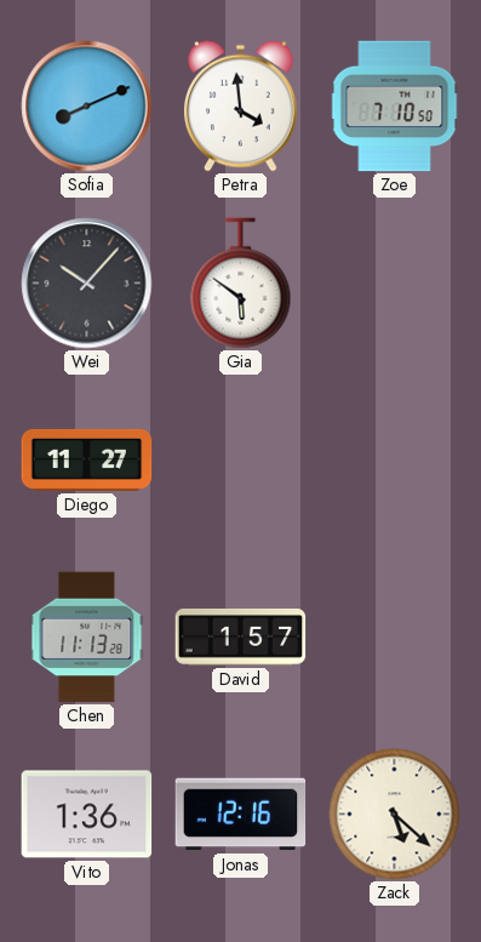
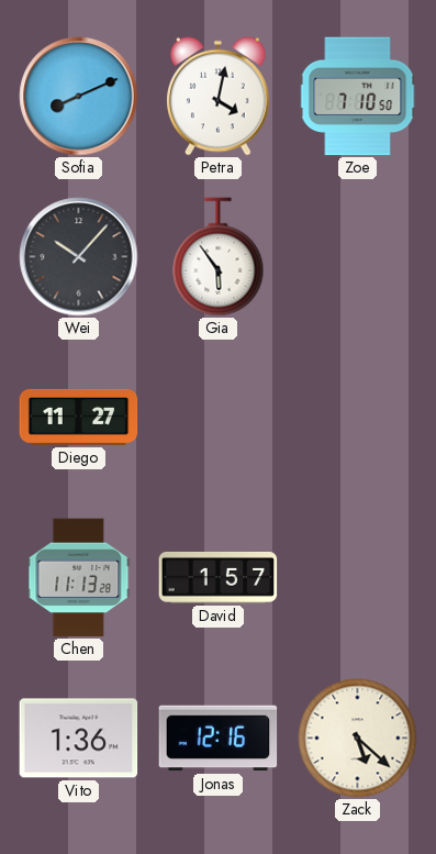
Petra: 3:59 -> 4:02
Gia: 5:51 -> 5:54
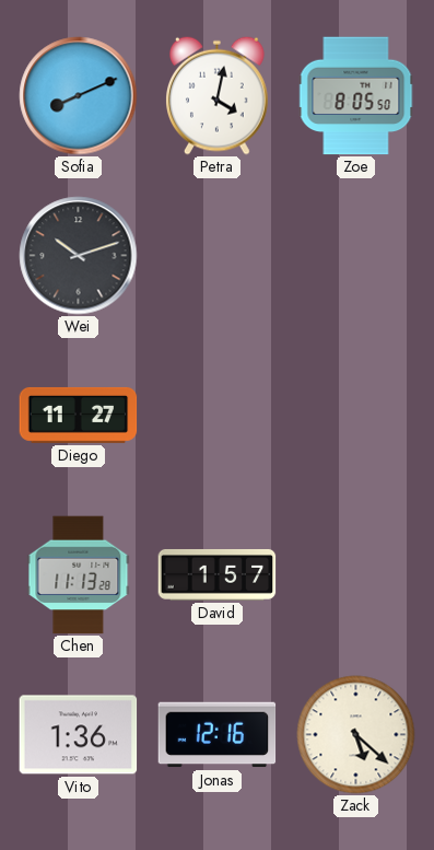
Zoe: 7:10 -> 8:05
Wei: 10:07 -> 10:12
Gia: 5:54 -> none
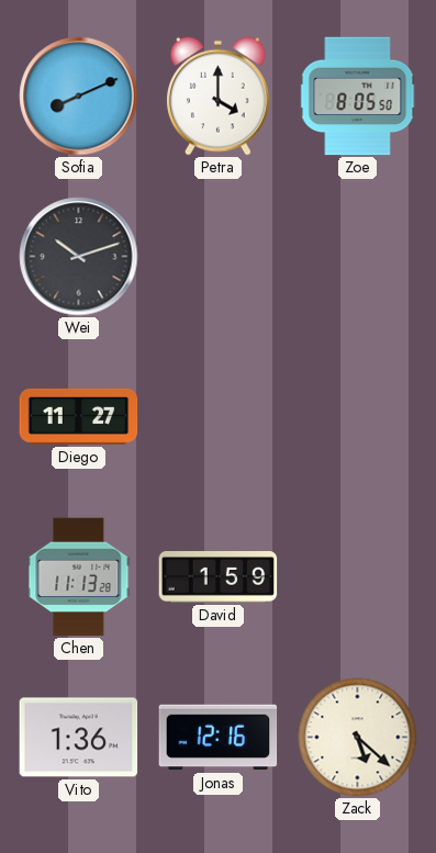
Petra: 4:02 -> 4:00
David: 1:57 -> 1:59
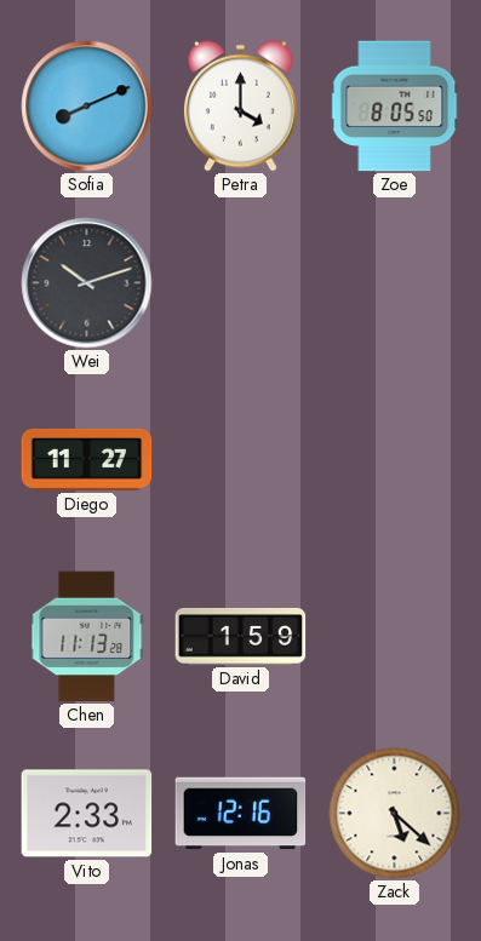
Vito: 1:36 -> 2:33
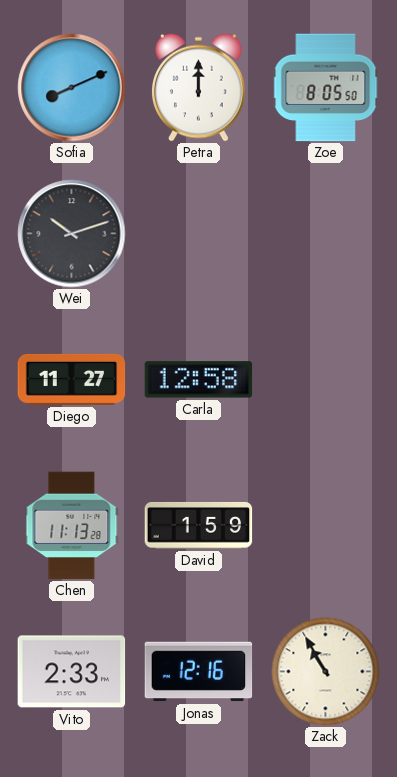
Petra: 4:00 -> 12:00
Carla: none -> 12:58
Zack: 5:22 -> 10:55
